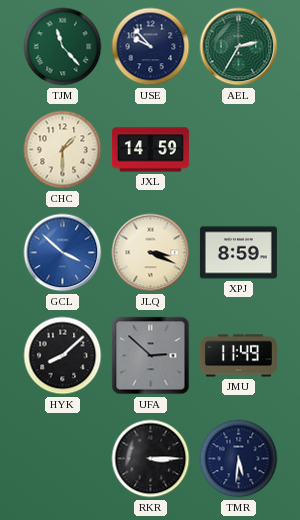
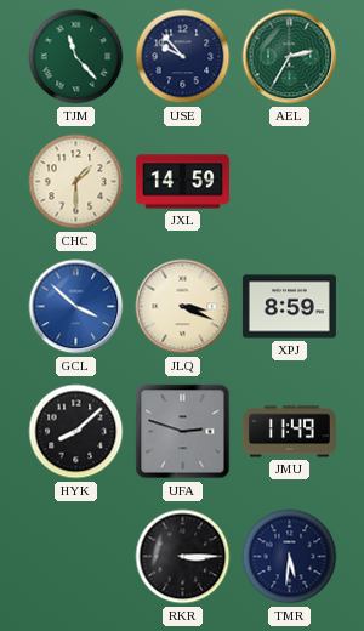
UFA: 2:52 -> 2:48
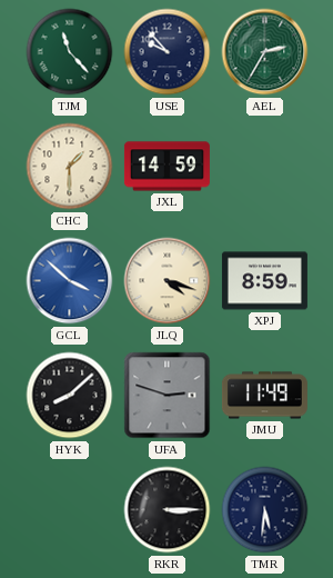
JLQ: 3:19 -> 4:18
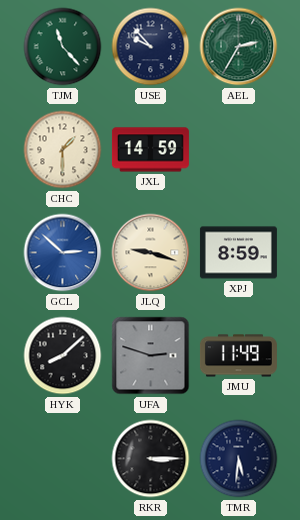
GCL: 3:52 -> 2:52
JLQ: 4:18 -> 9:18
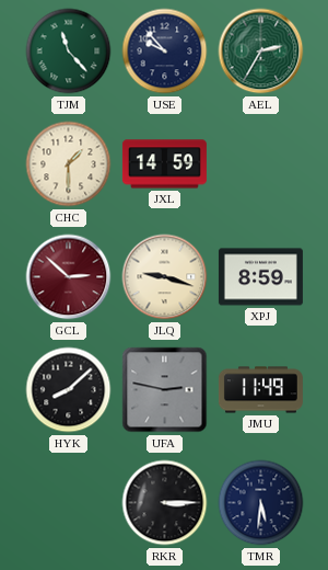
GCL dial: blue -> burgundy
UFA: 2:48 -> 2:47
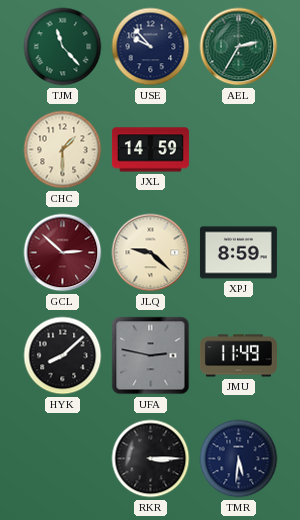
JLQ: 9:18 -> 9:22
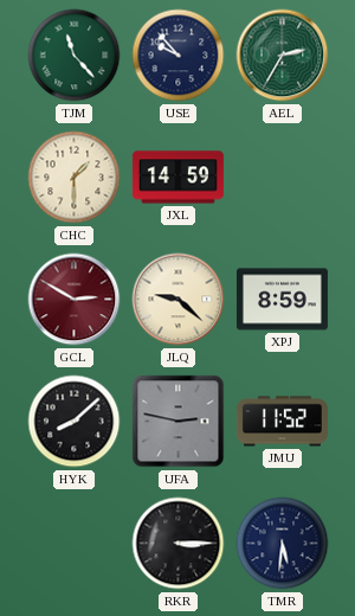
GCL: 2:52 -> 2:50
JMU: 11:49 -> 11:52
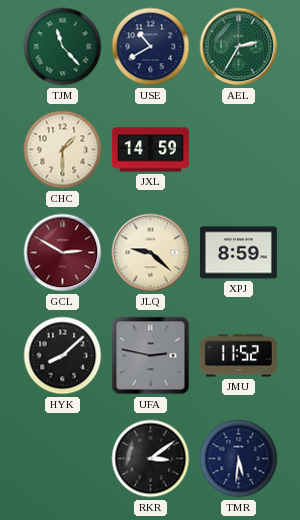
USE: 9:53 -> 10:40
RKR: 3:15 -> 3:09
